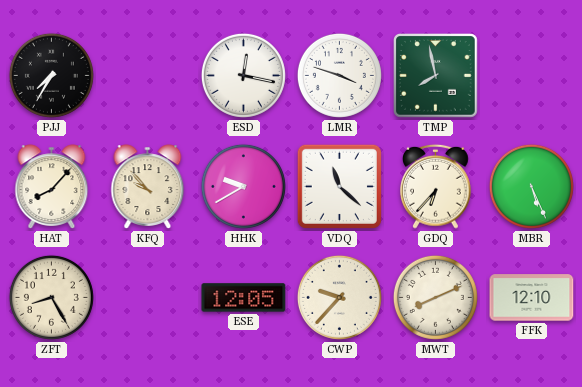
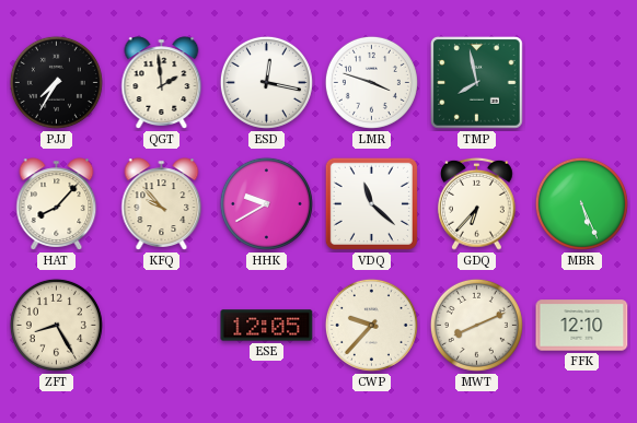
QGT: none -> 1:59
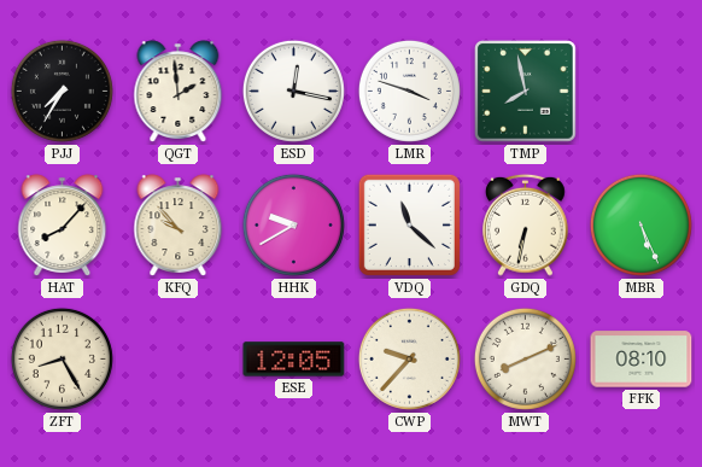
GDQ: 6:37 -> 6:32
FFK: 12:10 -> 08:10
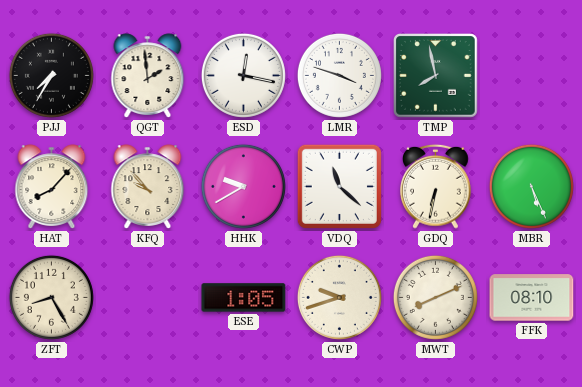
ESE: 12:05 -> 1:05
CWP: 9:37 -> 9:42
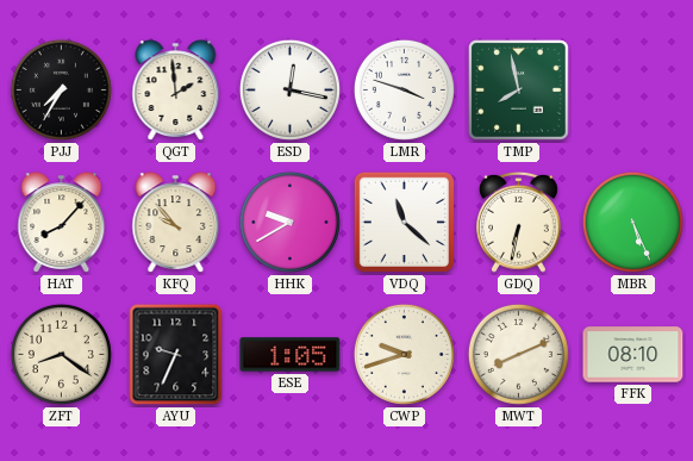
ZFT: 8:25 -> 8:21
AYU: none -> 9:34
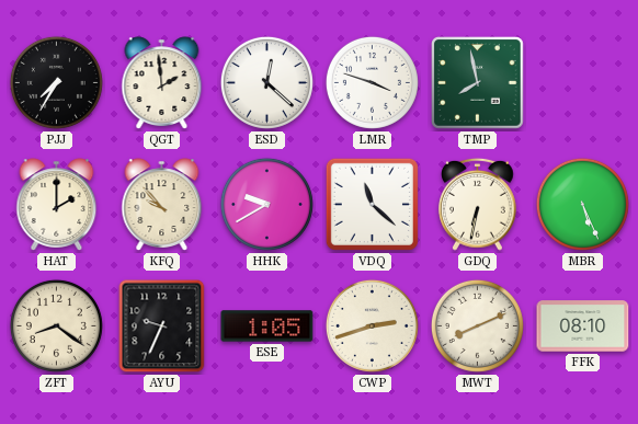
ESD: 12:17 -> 12:22
HAT: 8:07 -> 2:00
CWP: 9:42 -> 2:42
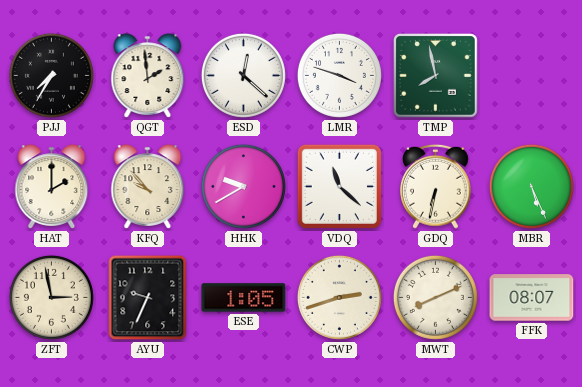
ZFT: 8:21 -> 2:58
FFK: 08:10 -> 08:07
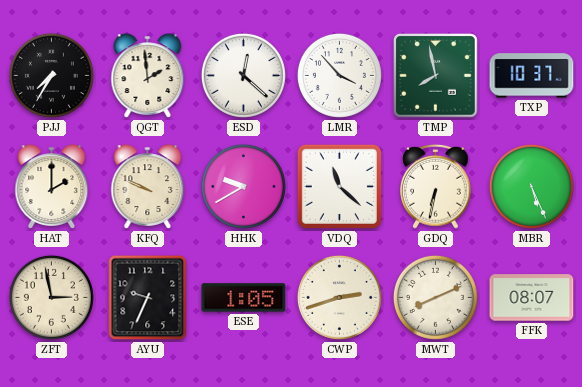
LMR: 3:48 -> 3:53
TXP: none -> 10:37
KFQ: 9:53 -> 9:49
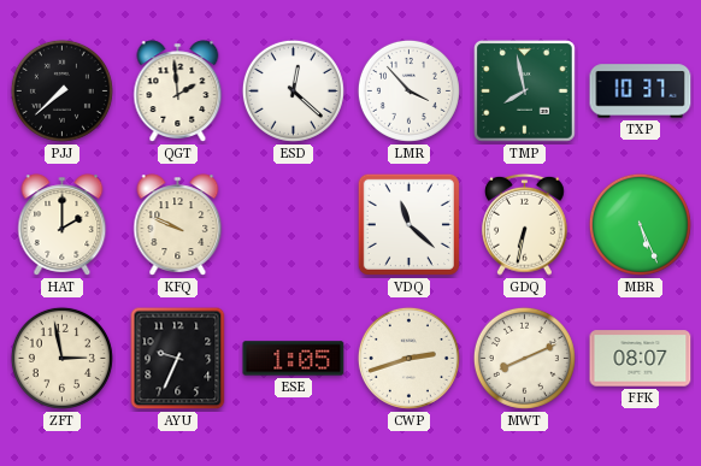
PJJ: 7:35 -> 7:38
HHK: 9:40 -> none
